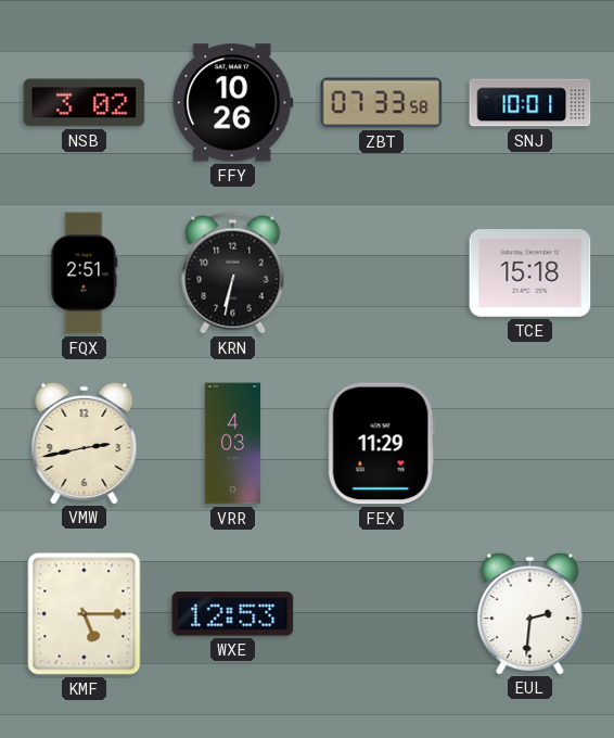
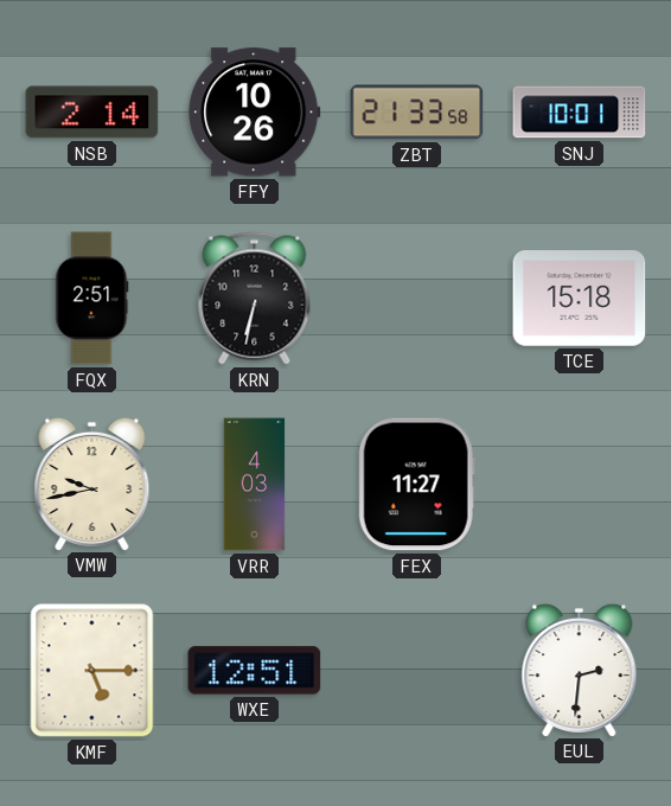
NSB: 3:02 -> 2:14
ZBT: 07:33 -> 21:33
VMW: 2:43 -> 9:43
FEX: 11:29 -> 11:27
WXE: 12:53 -> 12:51
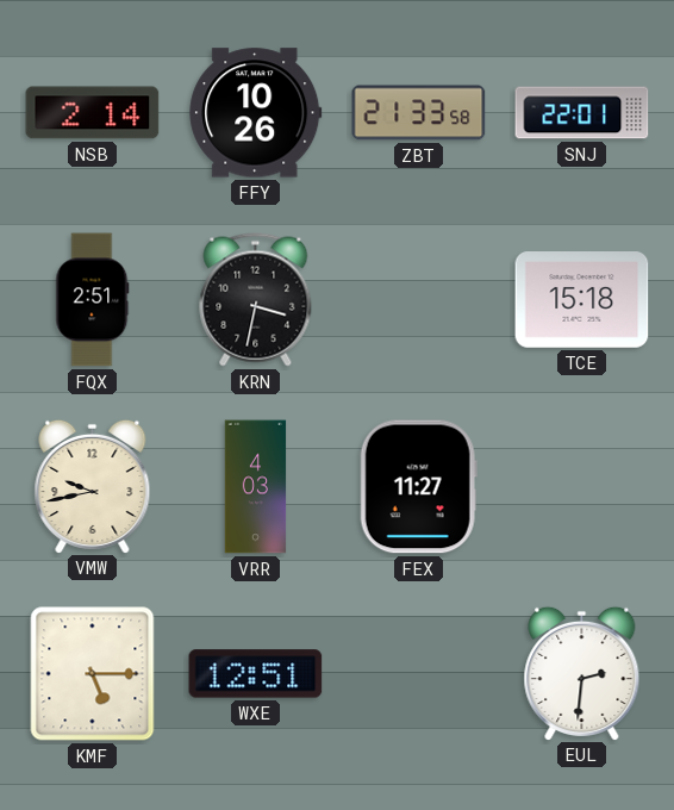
SNJ: 10:01 -> 22:01
KRN: 6:32 -> 3:32
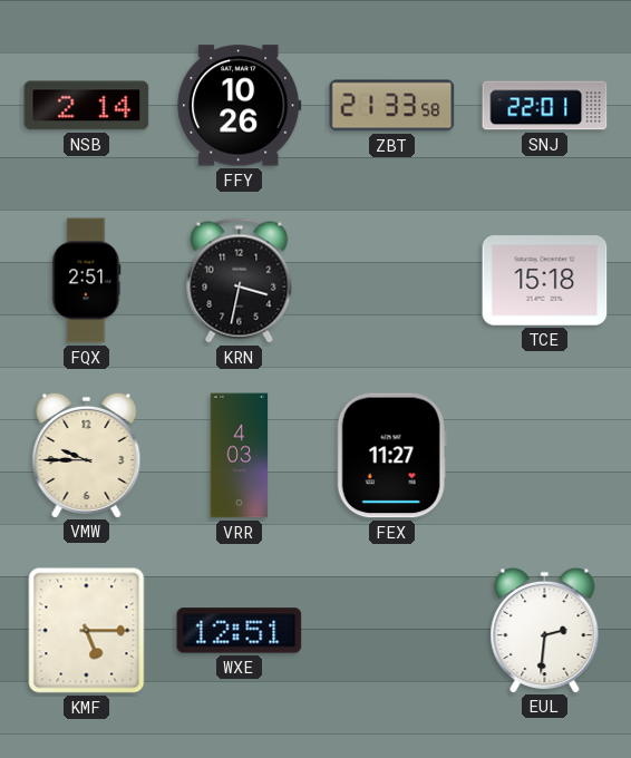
VMW: 9:43 -> 9:45
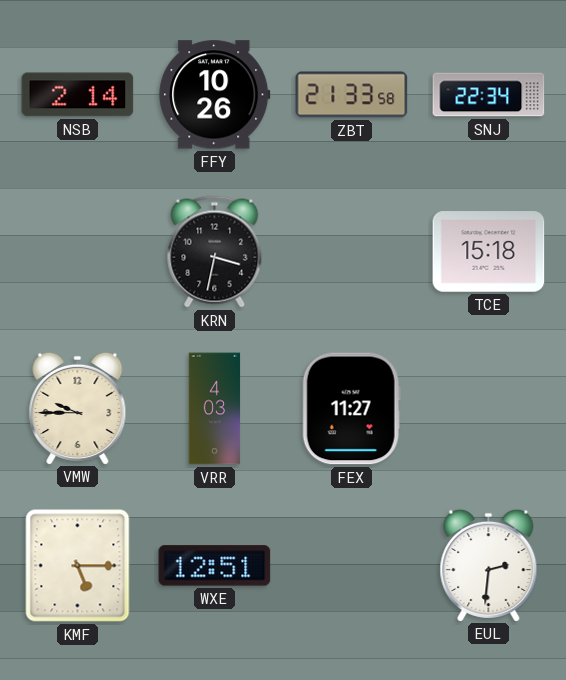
SNJ: 22:01 -> 22:34
FQX: 2:51 -> none
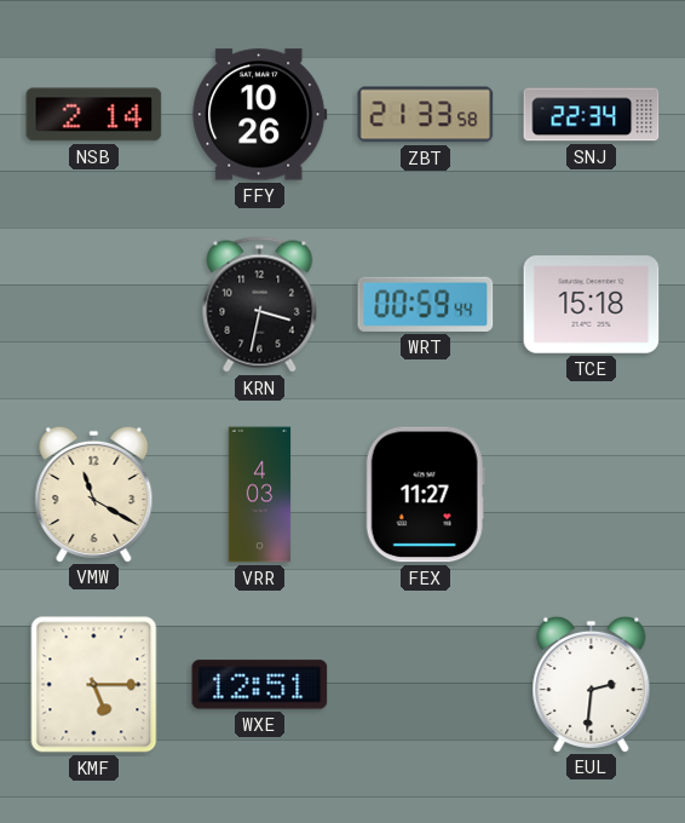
WRT: none -> 00:59
VMW: 9:45 -> 11:20
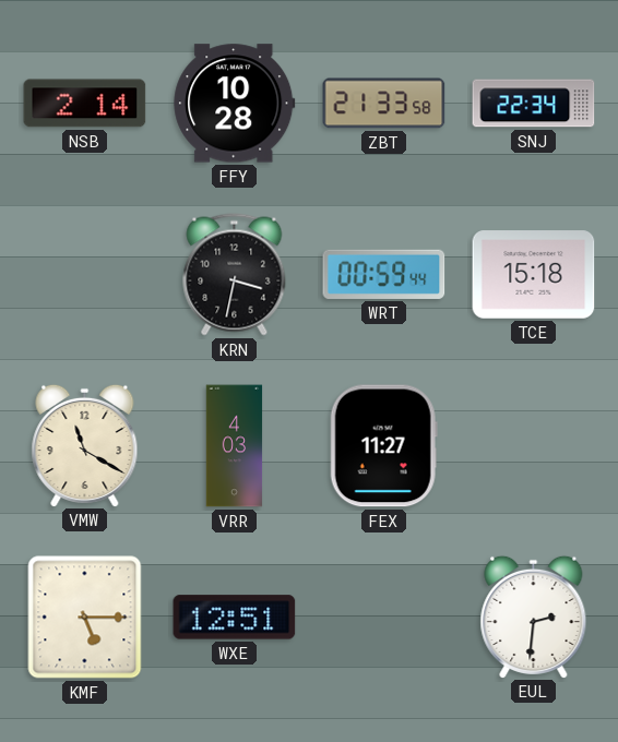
FFY: 10:26 -> 10:28
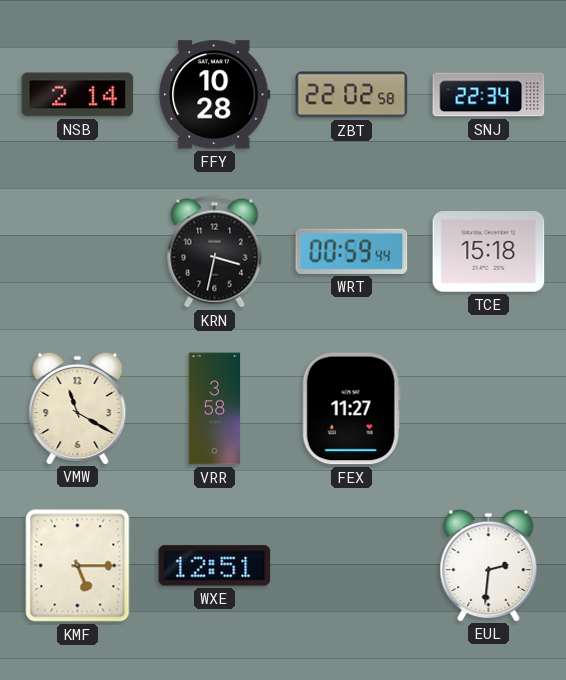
ZBT: 21:33 -> 22:02
VRR: 4:03 -> 3:58
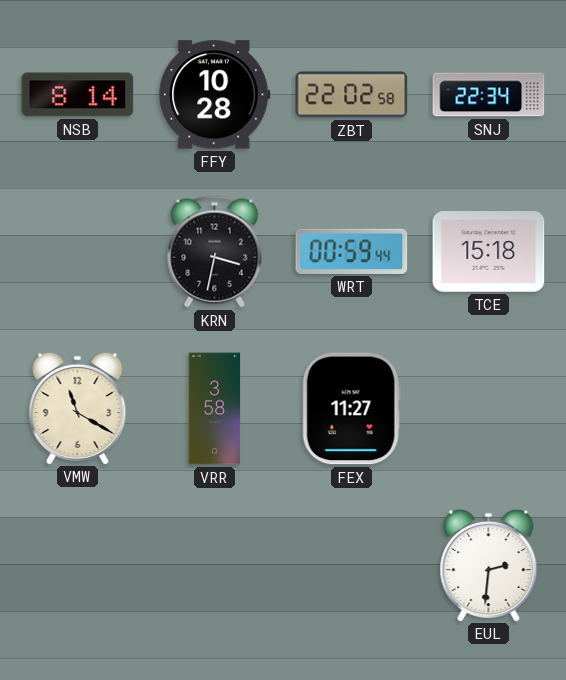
NSB: 2:14 -> 8:14
KMF: 5:15 -> none
WXE: 12:51 -> none
